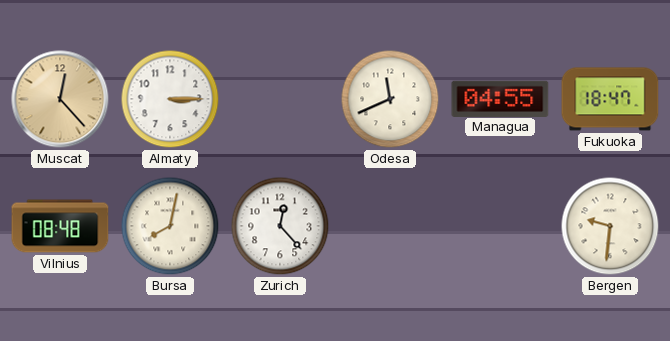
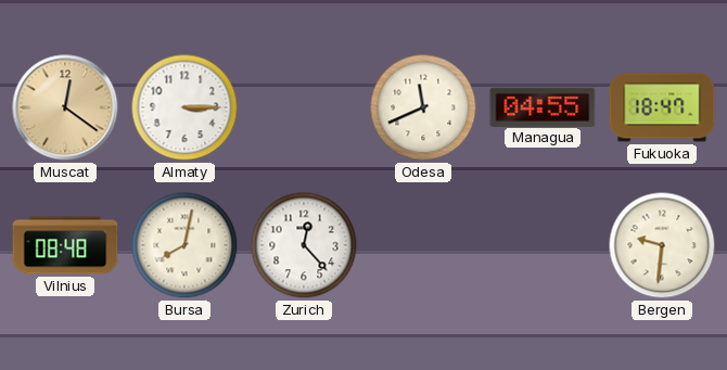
Muscat: 12:23 -> 12:21
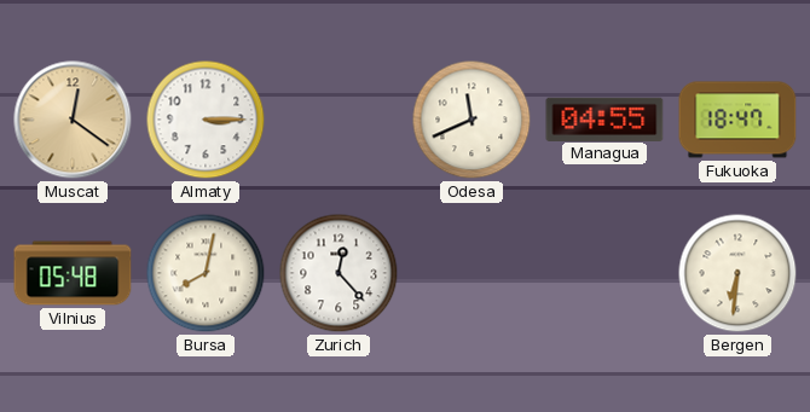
Vilnius: 08:48 -> 05:48
Bergen: 9:31 -> 6:31
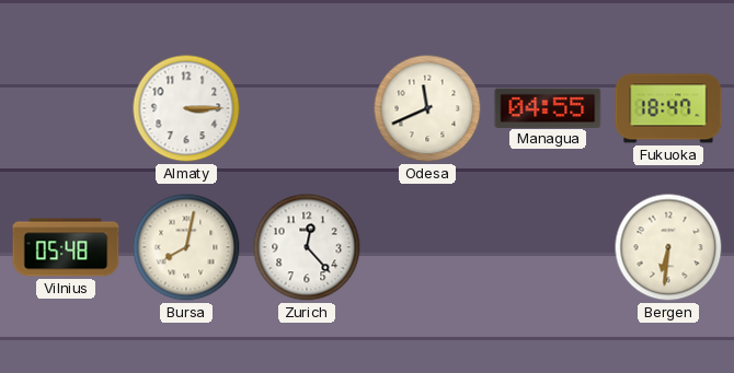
Muscat: 12:21 -> none
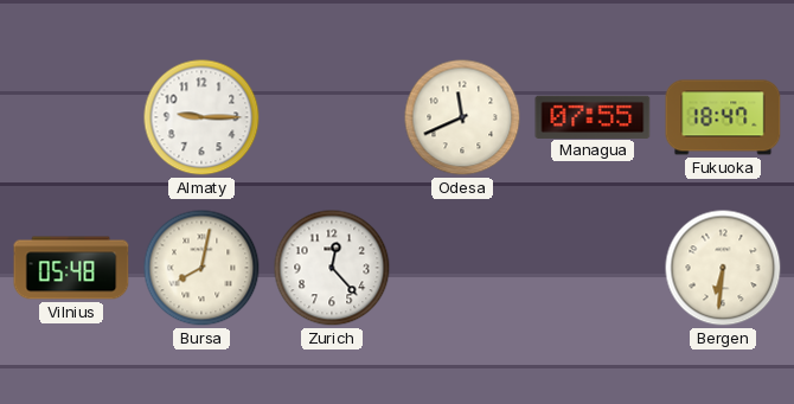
Almaty: 3:15 -> 9:15
Managua: 04:55 -> 07:55
